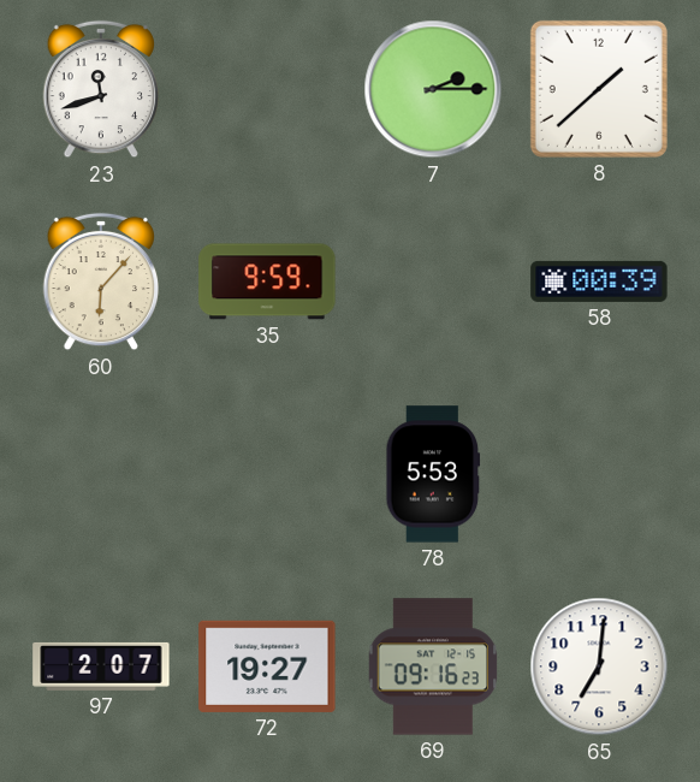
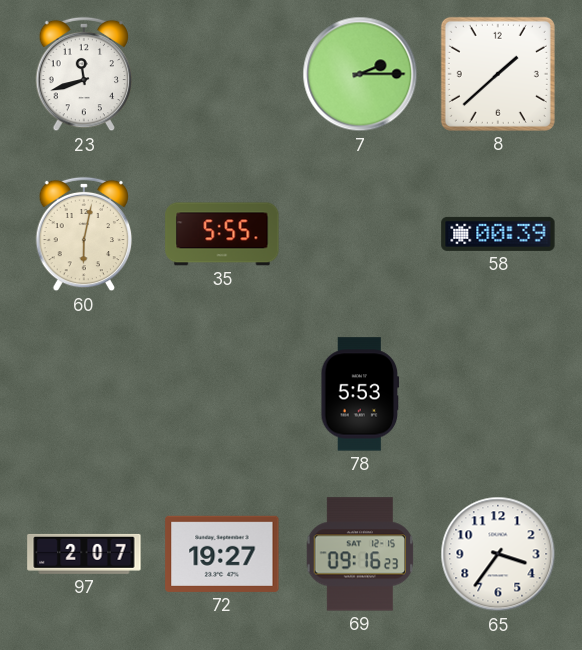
60: 6:07 -> 6:02
35: 9:59 -> 5:55
65: 7:01 -> 3:36
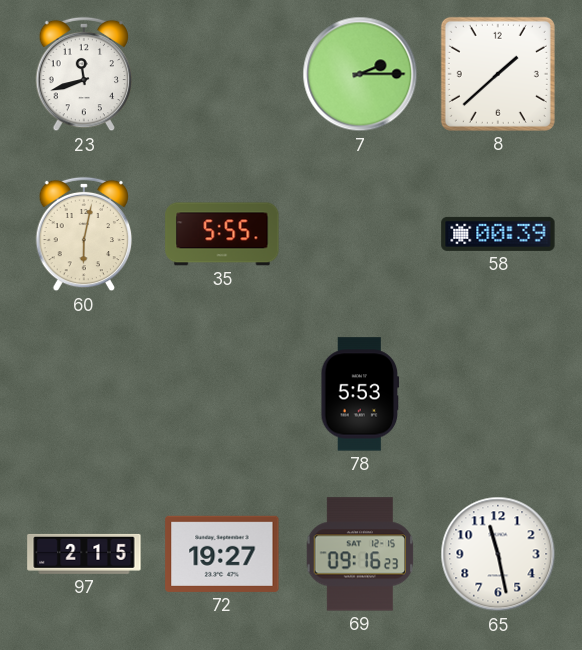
97: 2:07 -> 2:15
65: 3:36 -> 11:28
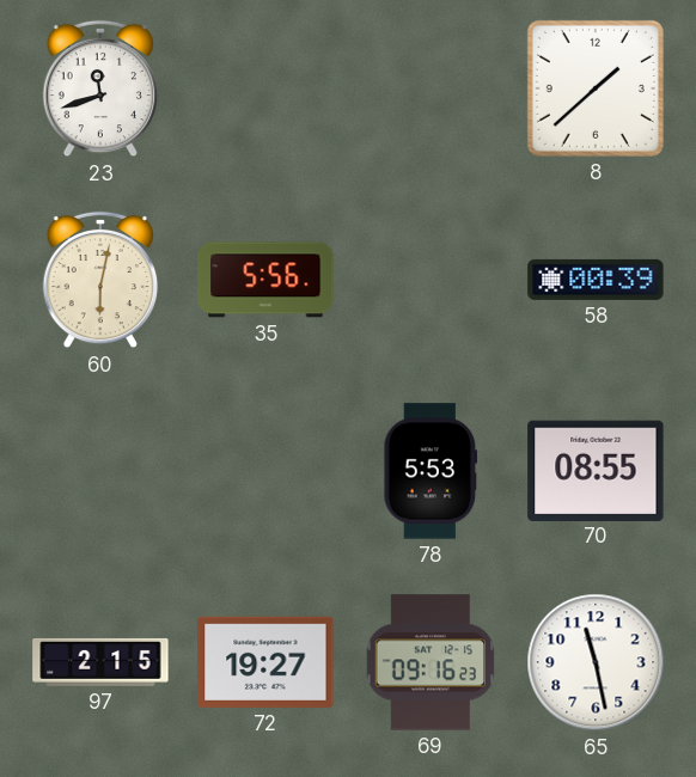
7: 2:15 -> none
35: 5:55 -> 5:56
70: none -> 08:55
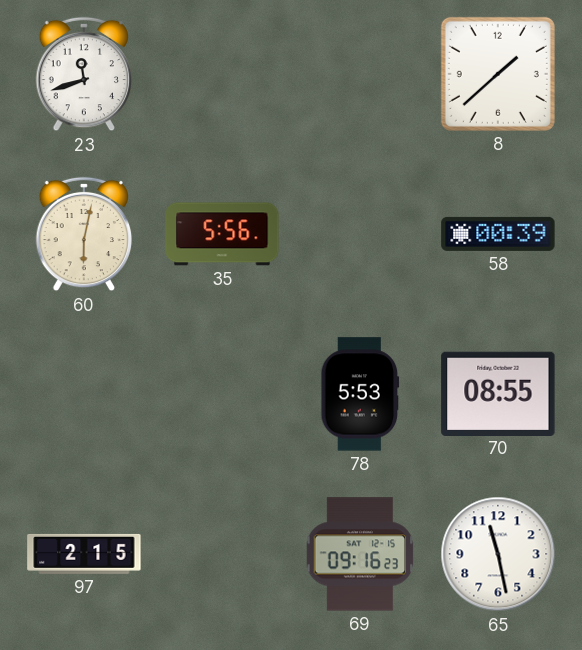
72: 19:27 -> none
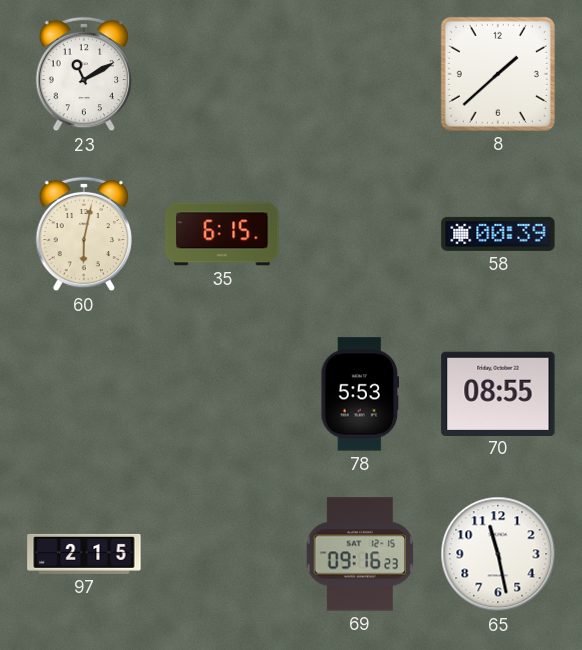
23: 11:42 -> 11:10
35: 5:56 -> 6:15
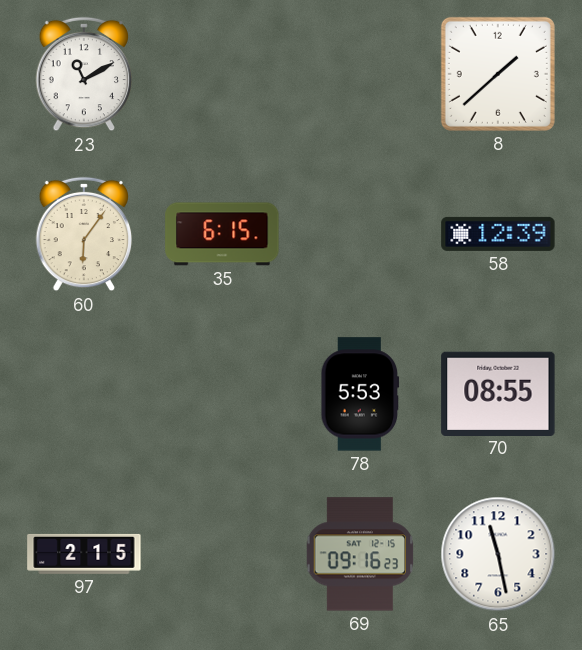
60: 6:02 -> 6:06
58: 00:39 -> 12:39
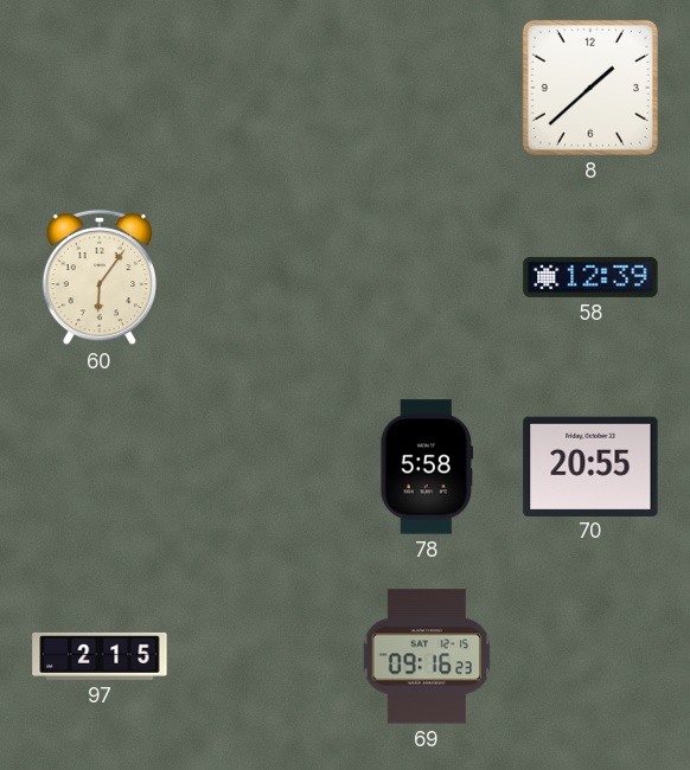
23: 11:10 -> none
35: 6:15 -> none
78: 5:53 -> 5:58
70: 08:55 -> 20:55
65: 11:28 -> none
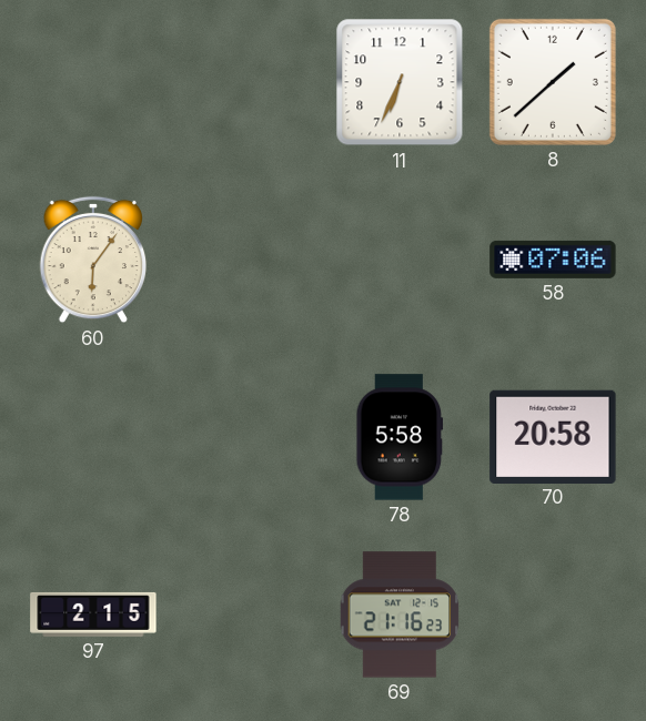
11: none -> 6:34
58: 12:39 -> 07:06
70: 20:55 -> 20:58
69: 09:16 -> 21:16
